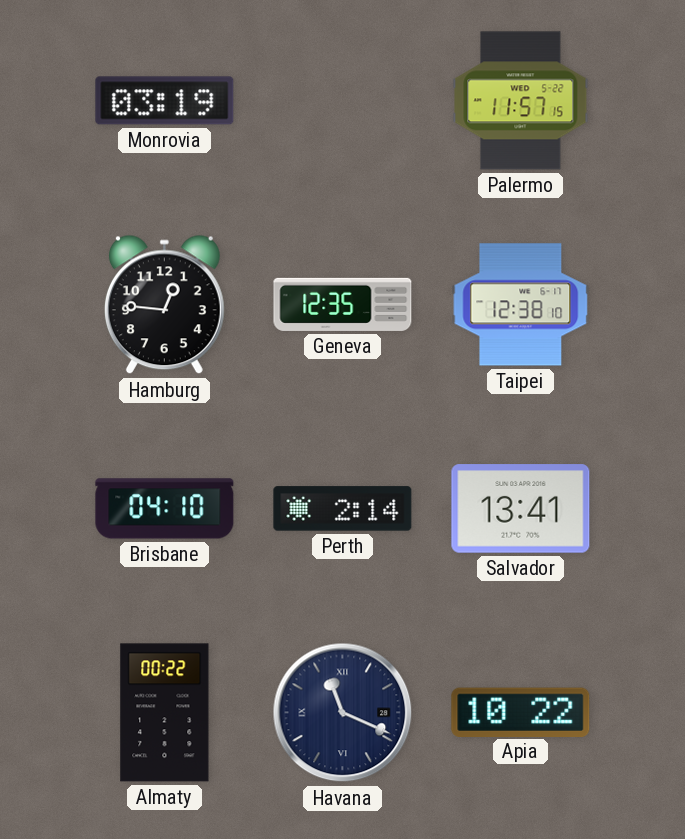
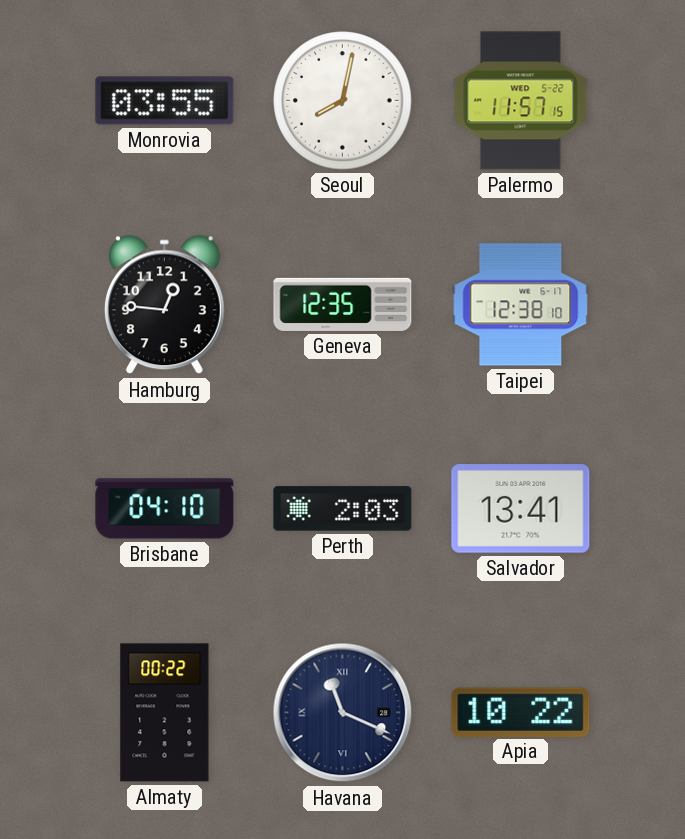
Monrovia: 03:19 -> 03:55
Seoul: none -> 8:02
Perth: 2:14 -> 2:03
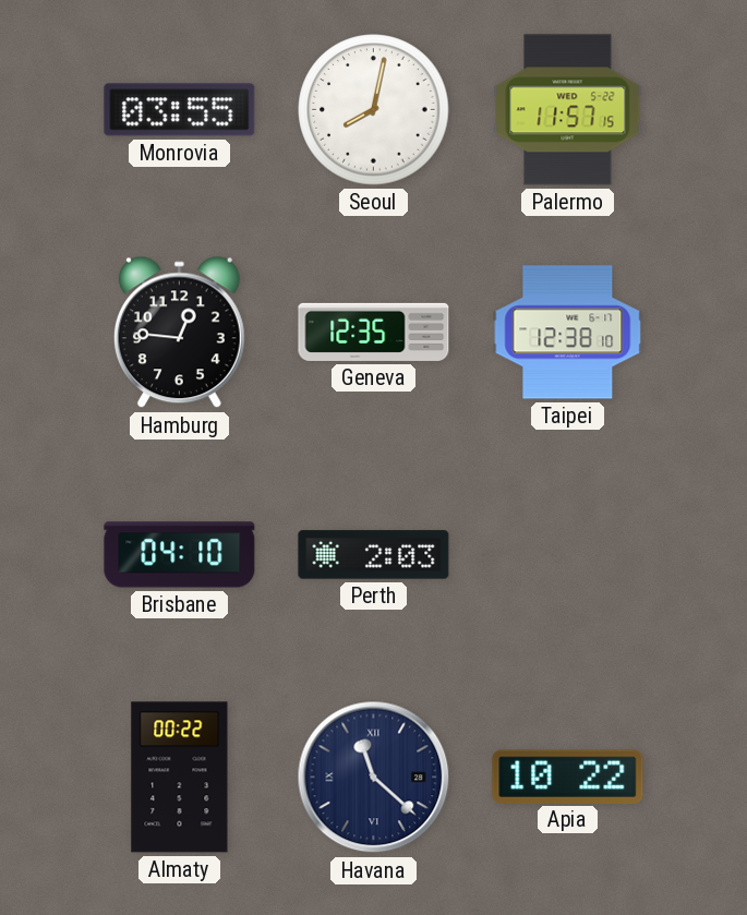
Salvador: 13:41 -> none
Havana: 11:19 -> 11:22
